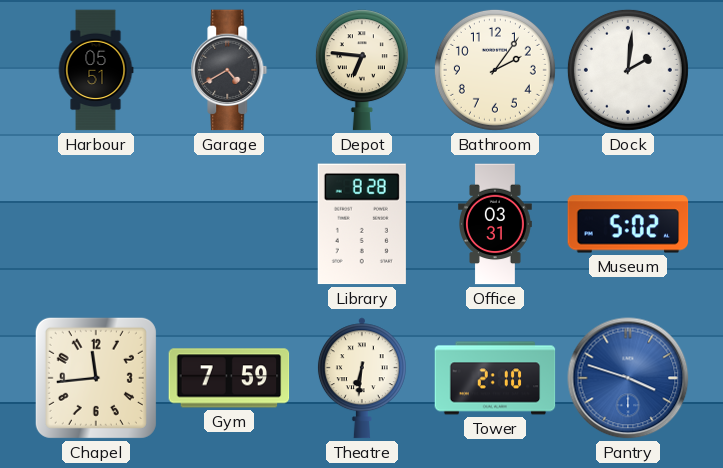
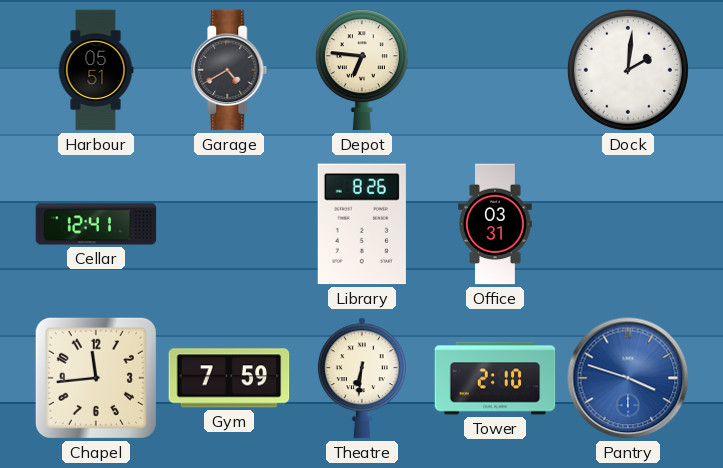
Bathroom: 2:06 -> none
Cellar: none -> 12:41
Library: 8:28 -> 8:26
Museum: 5:02 -> none
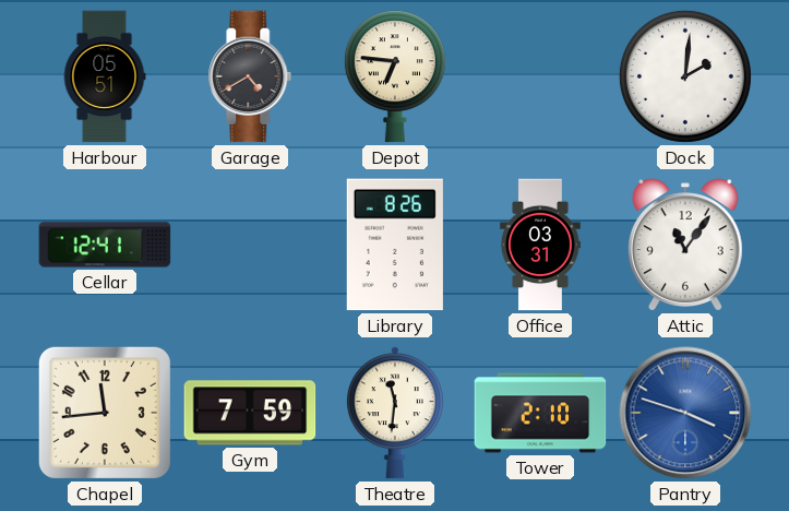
Attic: none -> 11:06
Theatre: 6:31 -> 11:31
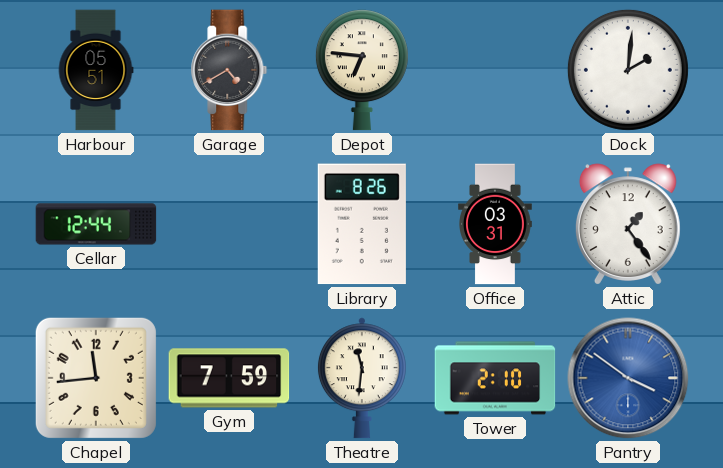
Cellar: 12:41 -> 12:44
Attic: 11:06 -> 1:24
Pantry: 3:48 -> 3:51
